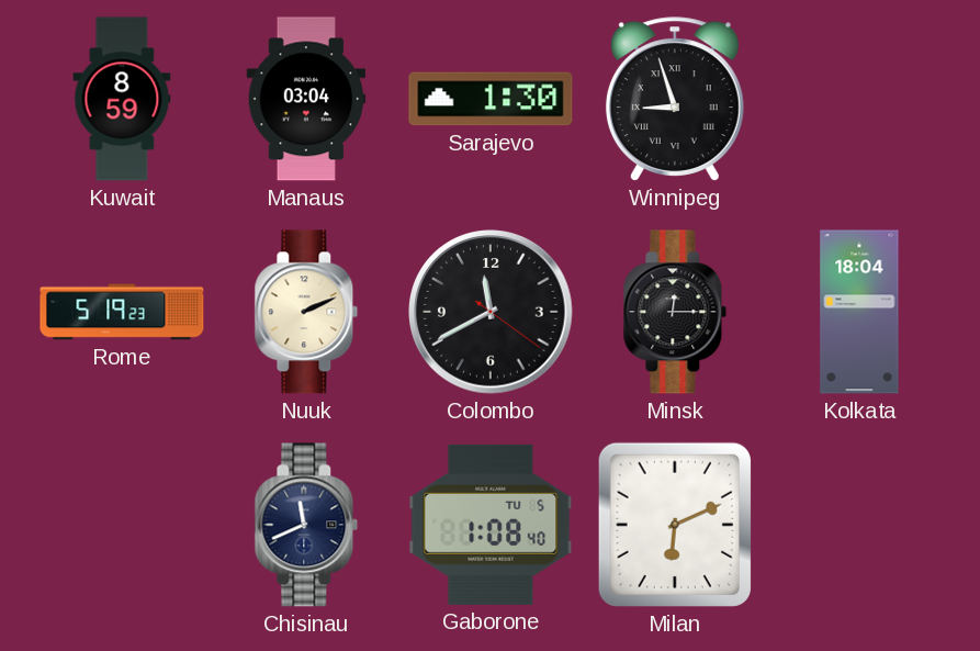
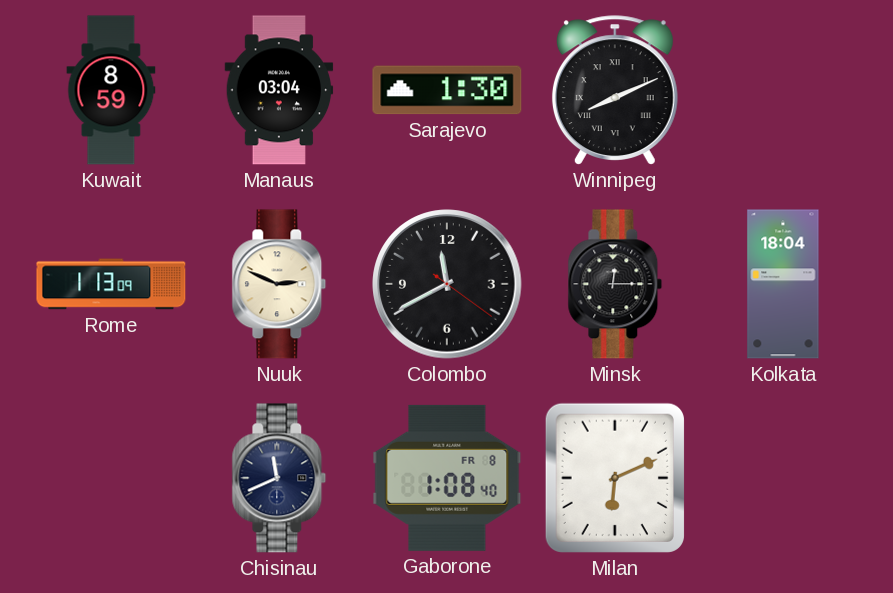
Winnipeg: 8:57 -> 8:11
Rome: 5:19 -> 1:13
Nuuk: 2:11 -> 2:49
Gaborone date: TU 5 -> FR 8
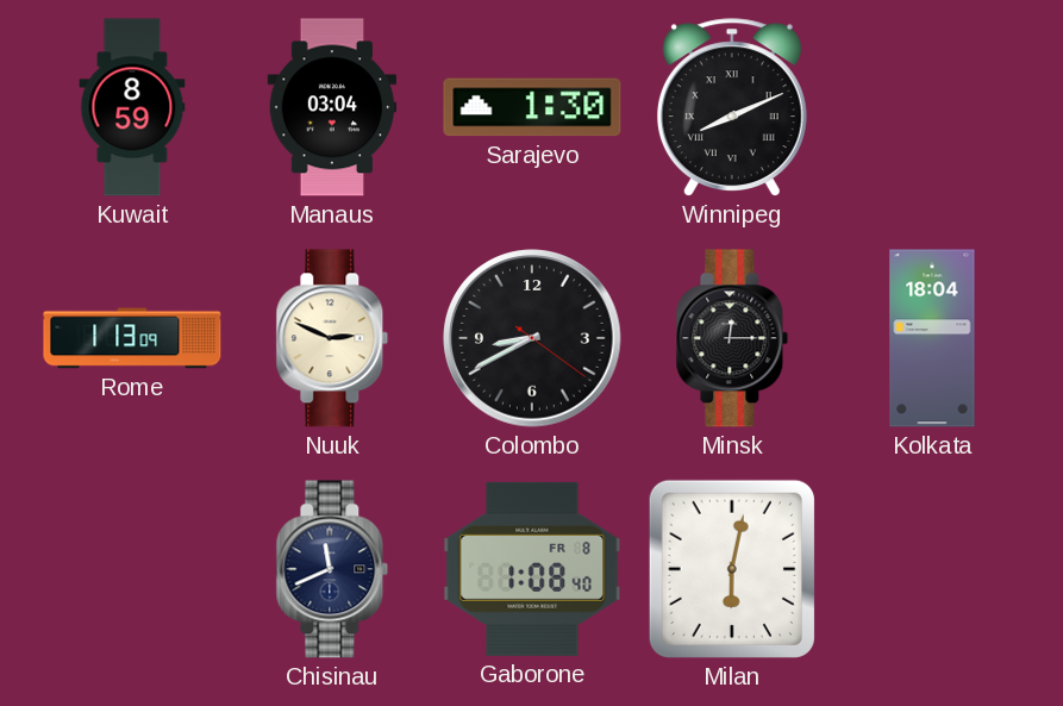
Colombo: 11:40 -> 8:40
Milan: 6:11 -> 6:02
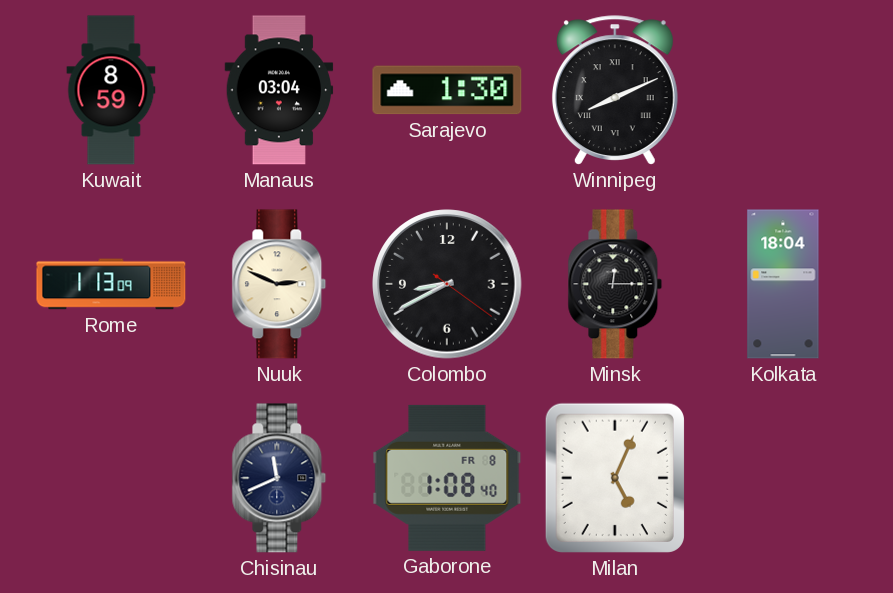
Milan: 6:02 -> 5:04
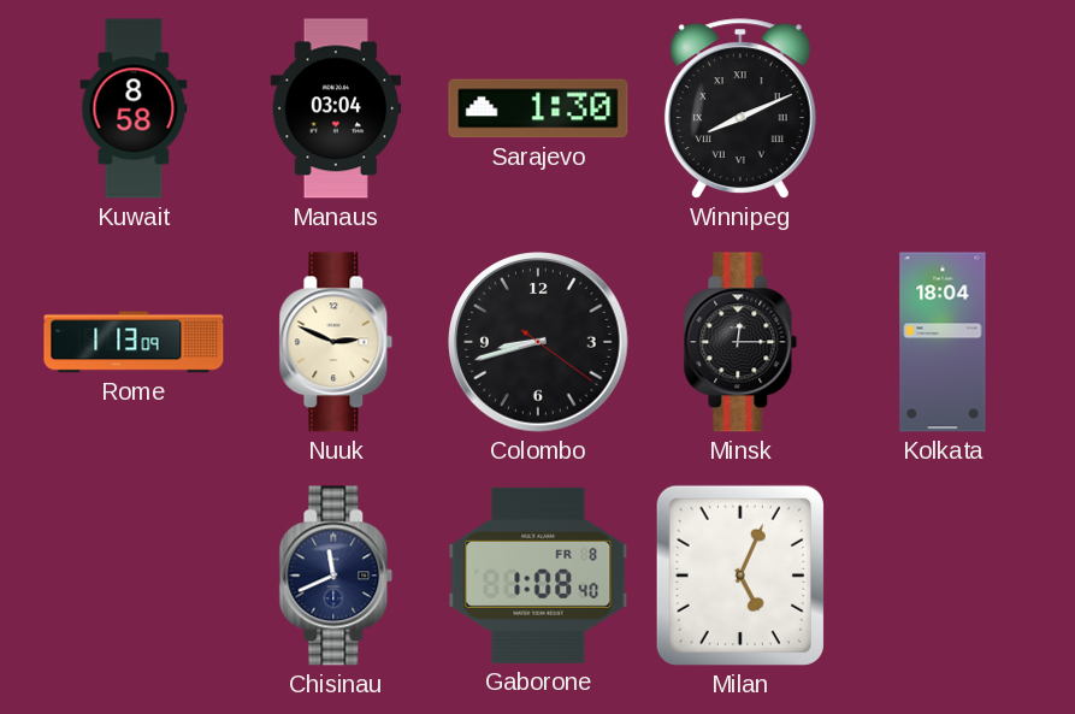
Kuwait: 8:59 -> 8:58
Colombo: 8:40 -> 8:42
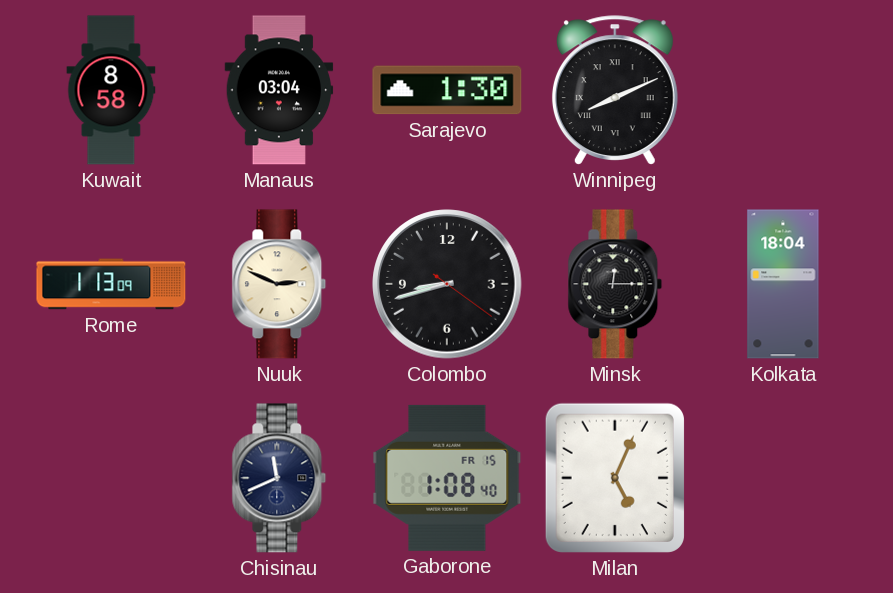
Gaborone date: FR 8 -> FR 15
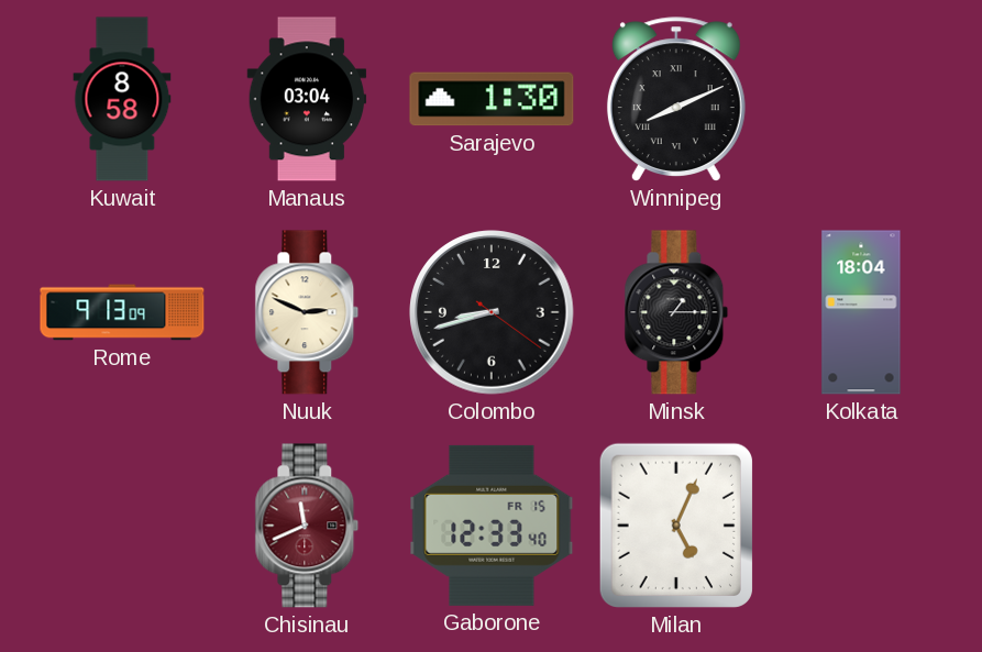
Rome: 1:13 -> 9:13
Minsk: 12:15 -> 1:15
Chisinau dial: navy -> burgundy
Gaborone: 1:08 -> 12:33
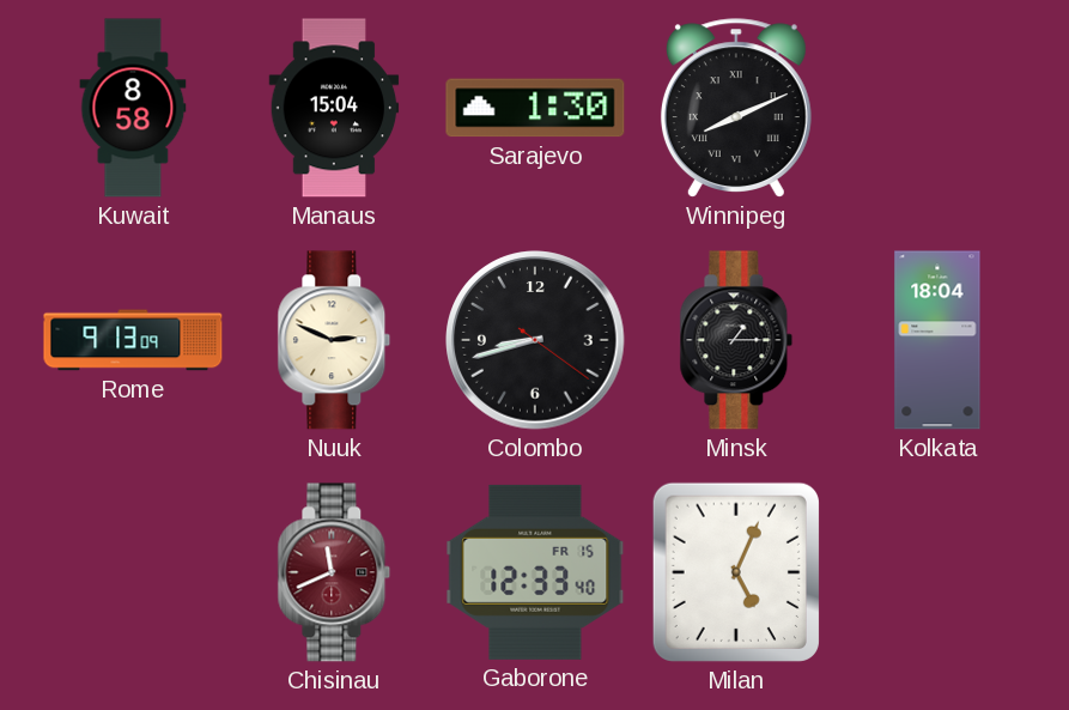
Manaus: 03:04 -> 15:04
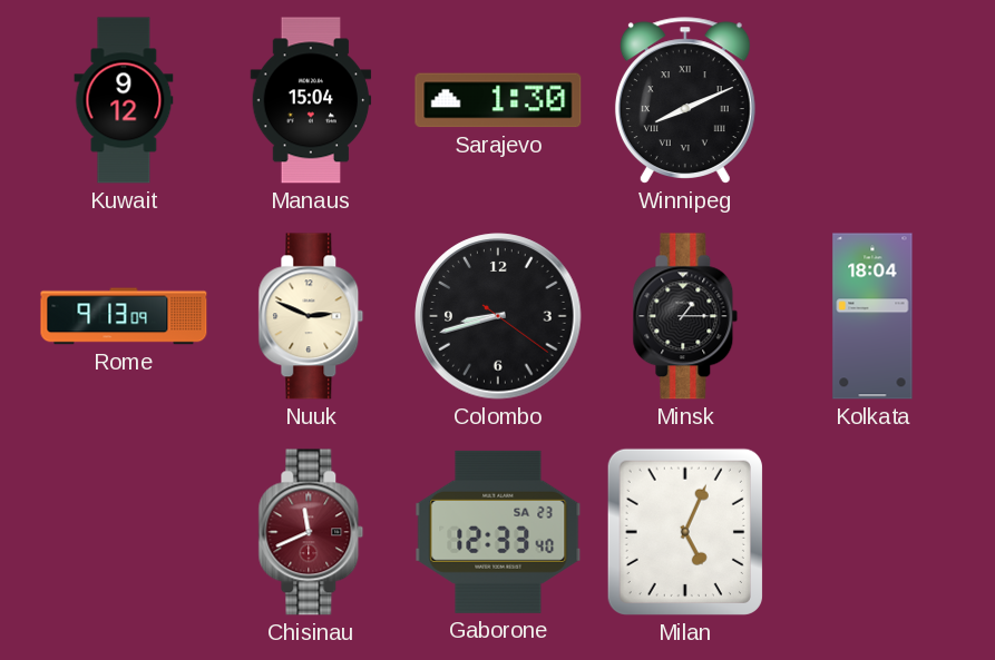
Kuwait: 8:58 -> 9:12
Gaborone date: FR 15 -> SA 23
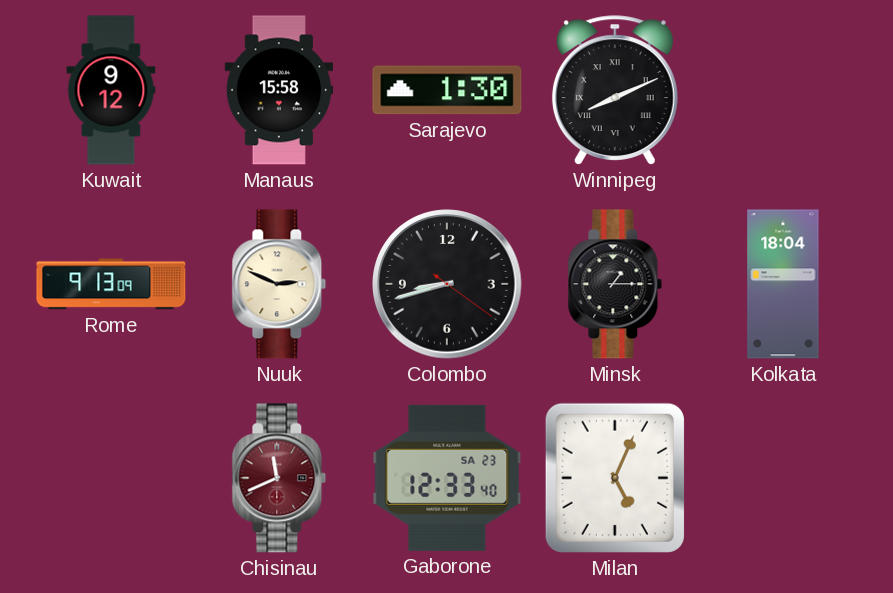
Manaus: 15:04 -> 15:58
